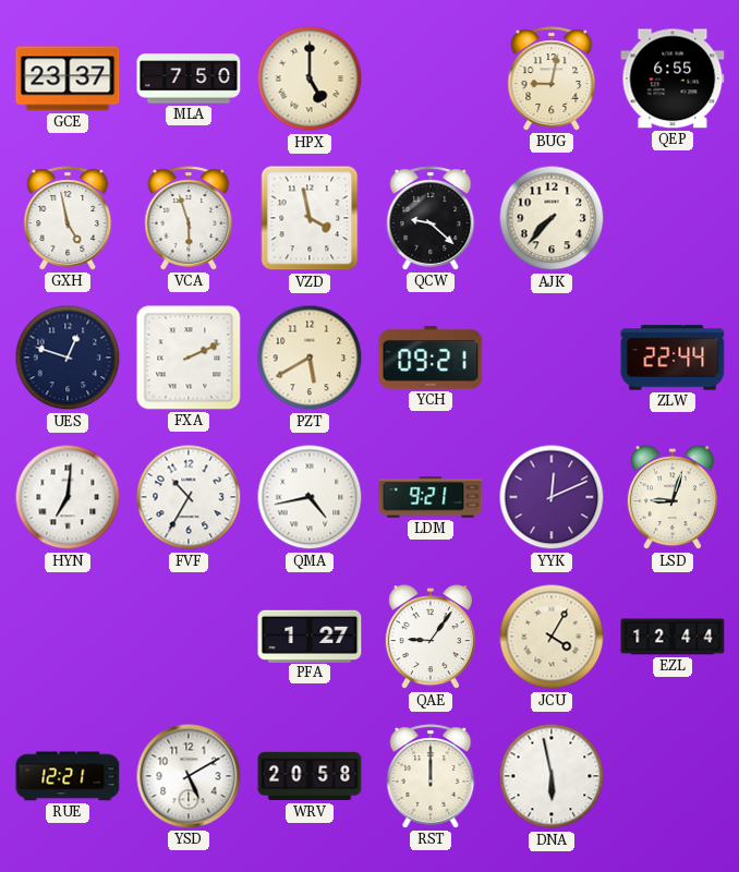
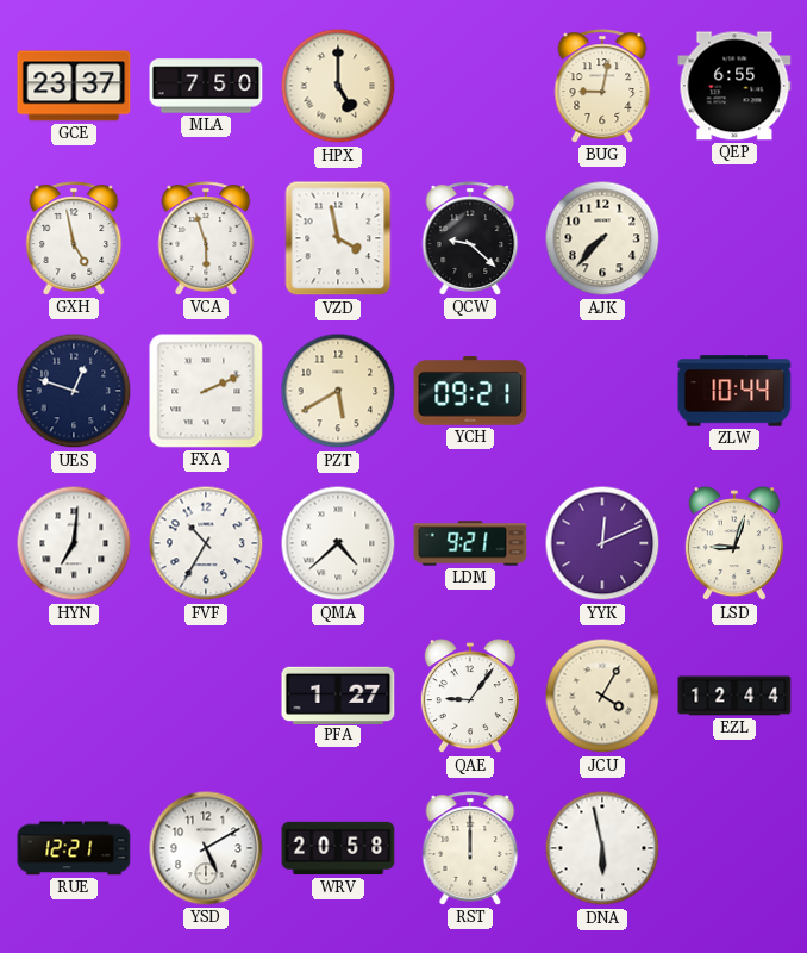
ZLW: 22:44 -> 10:44
QMA: 4:43 -> 4:38
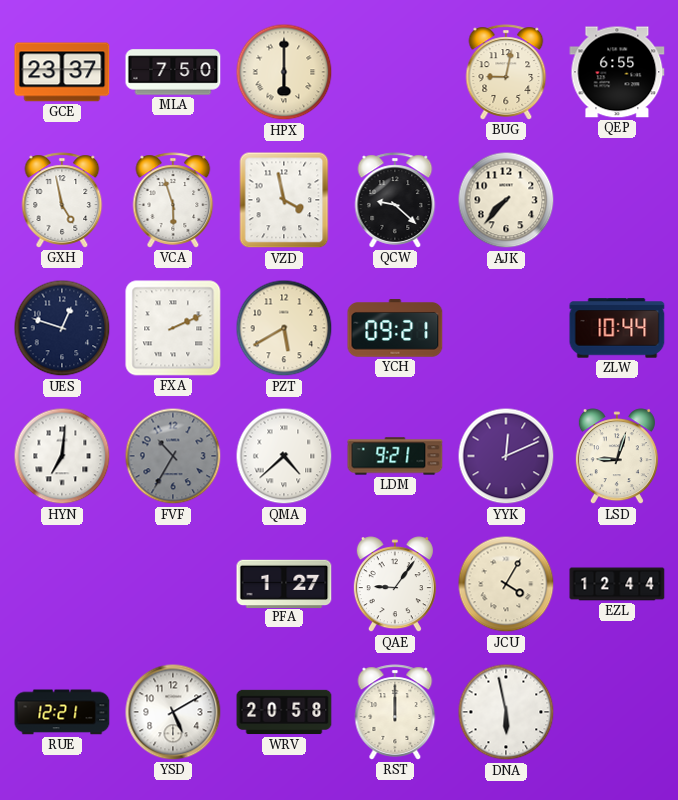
HPX: 5:00 -> 6:00
FVF dial: white -> grey
